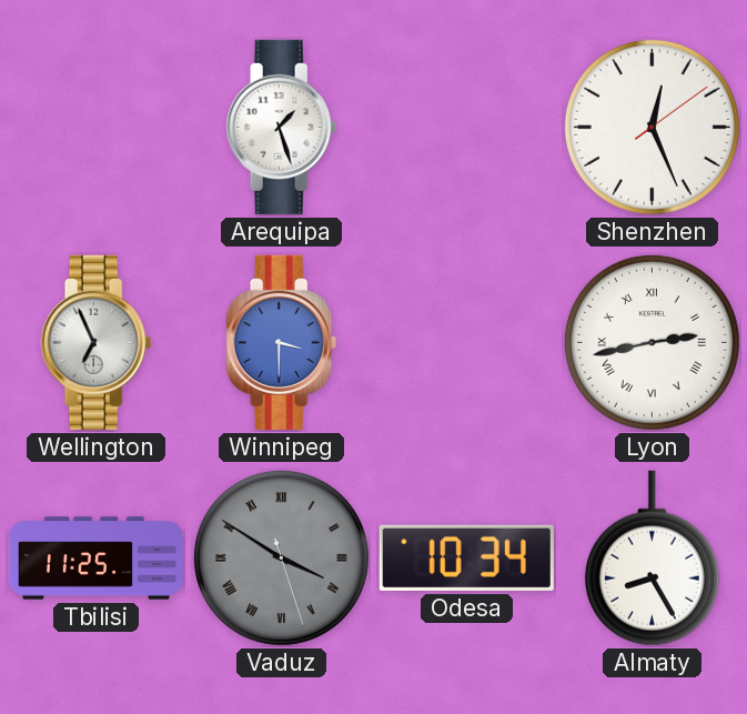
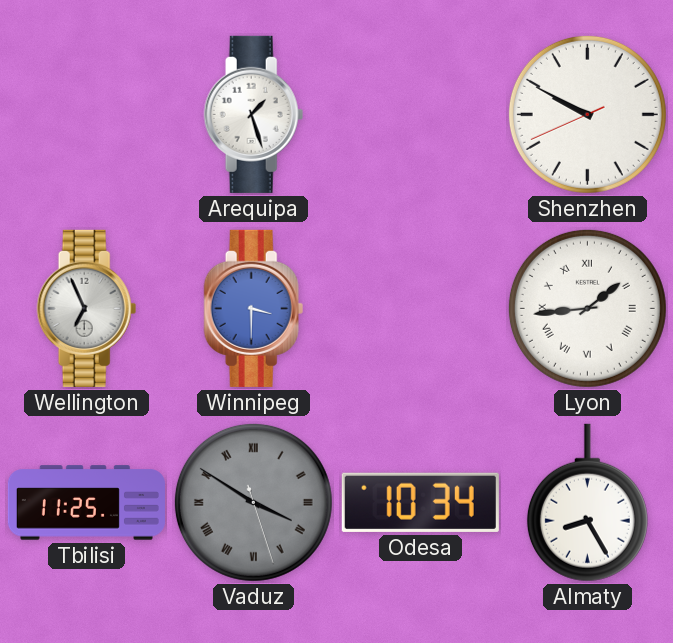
Shenzhen: 12:26 -> 9:49
Lyon: 2:43 -> 1:44
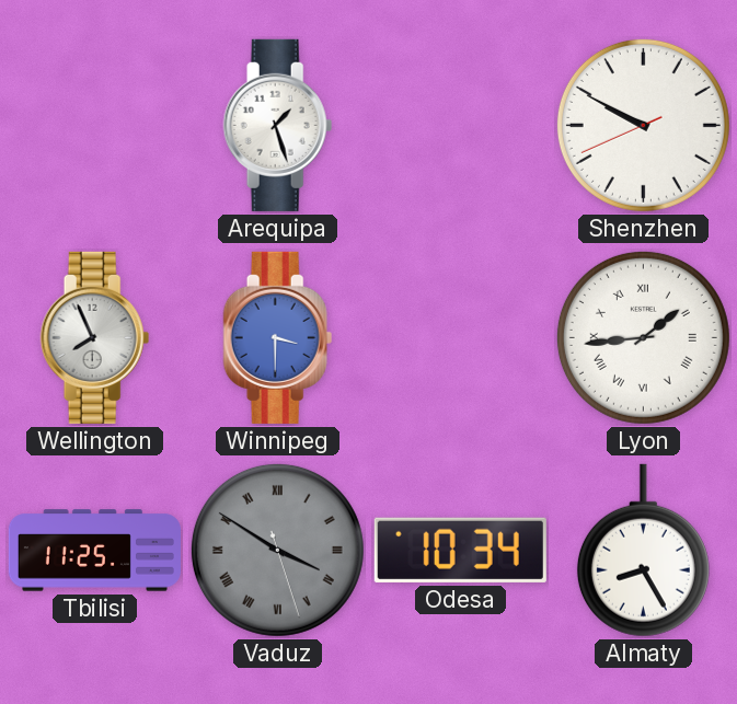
Wellington: 6:56 -> 7:56
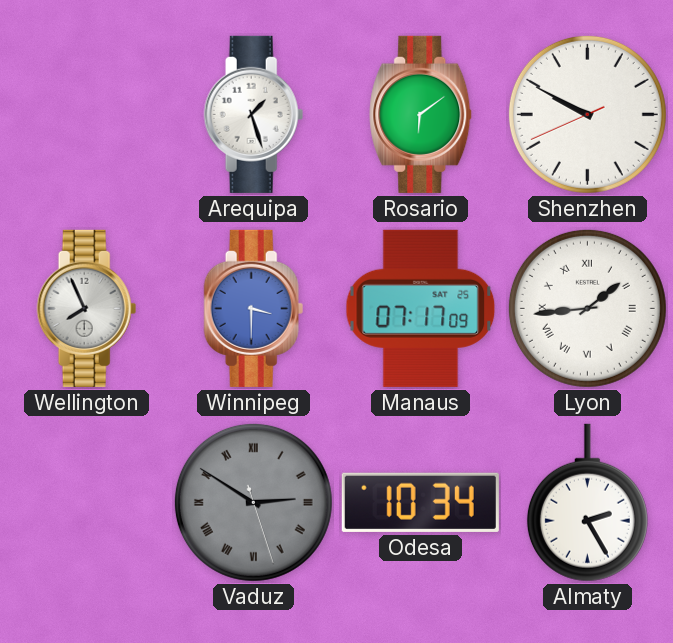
Rosario: none -> 6:09
Manaus: none -> 07:17
Tbilisi: 11:25 -> none
Vaduz: 3:50 -> 2:50
Almaty: 8:25 -> 2:25
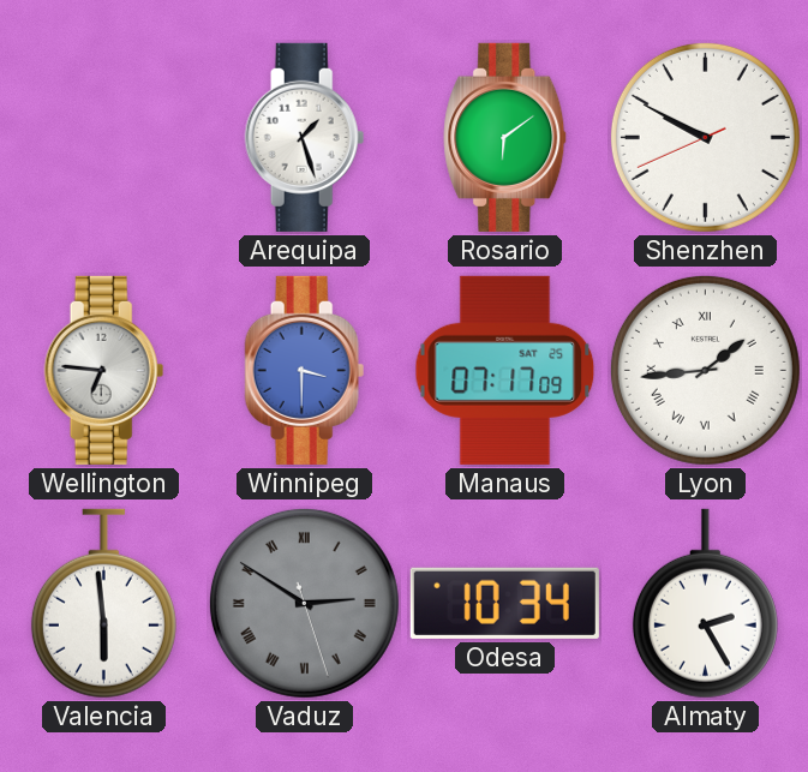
Wellington: 7:56 -> 6:46
Valencia: none -> 5:59
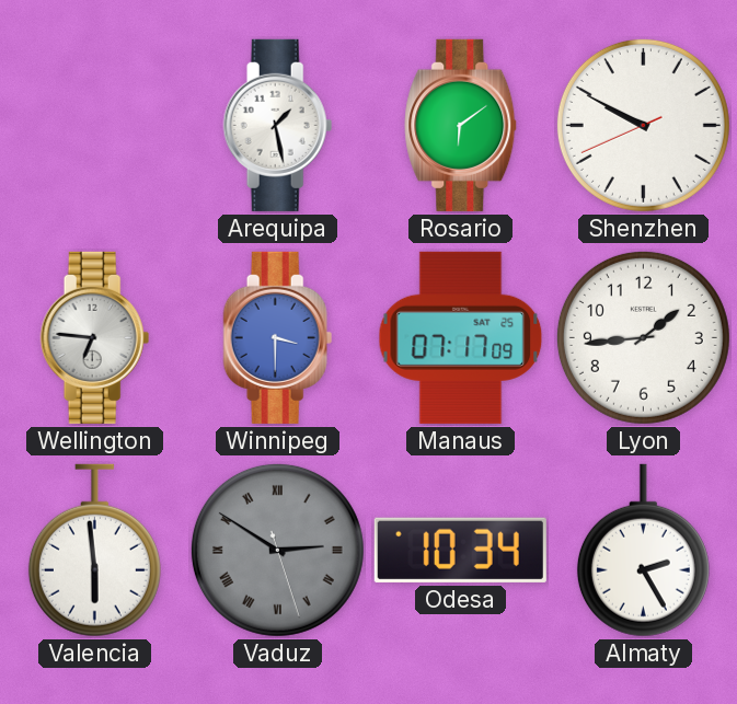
Arequipa: 1:27 -> 1:28
Lyon numerals: Roman -> Arabic
